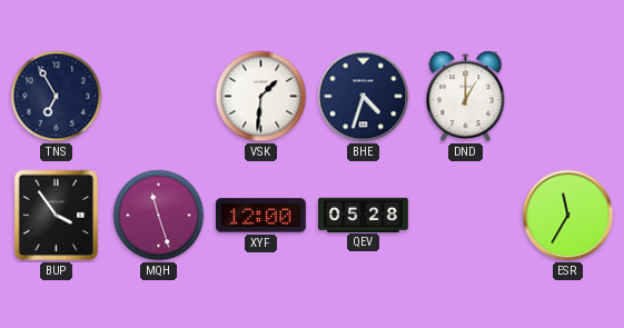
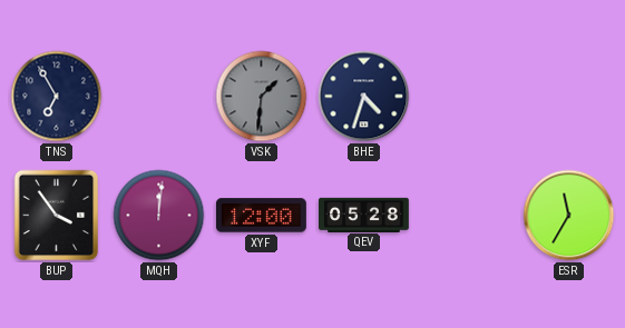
VSK dial: white -> grey
DND: 1:00 -> none
MQH: 11:27 -> 12:01
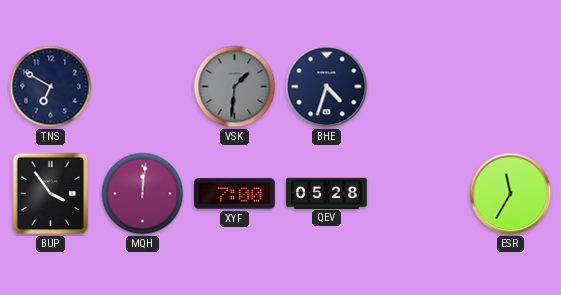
TNS: 6:55 -> 6:50
XYF: 12:00 -> 7:00
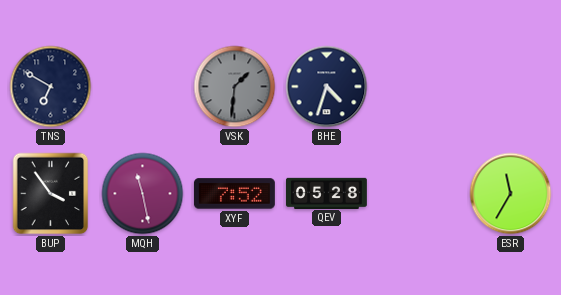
MQH: 12:01 -> 11:28
XYF: 7:00 -> 7:52
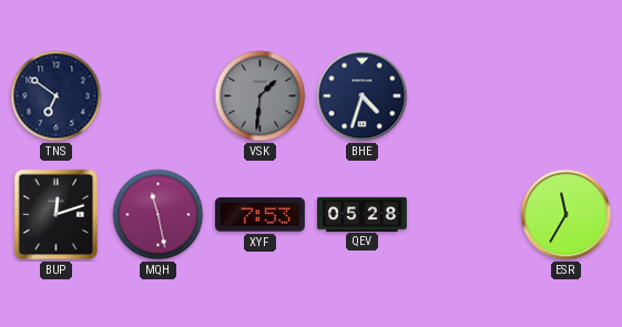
TNS: 6:50 -> 6:51
BUP: 3:54 -> 12:12
XYF: 7:52 -> 7:53
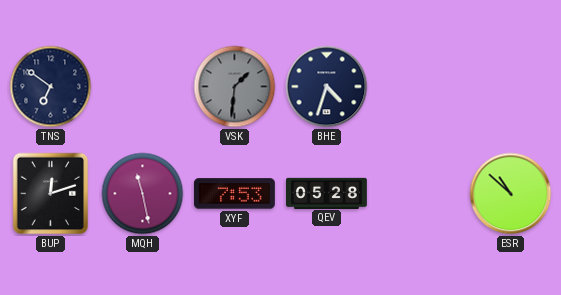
ESR: 11:35 -> 10:52
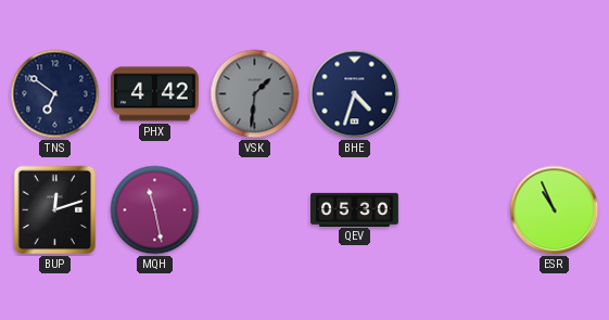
PHX: none -> 4:42
XYF: 7:53 -> none
QEV: 05:28 -> 05:30
ESR: 10:52 -> 10:56
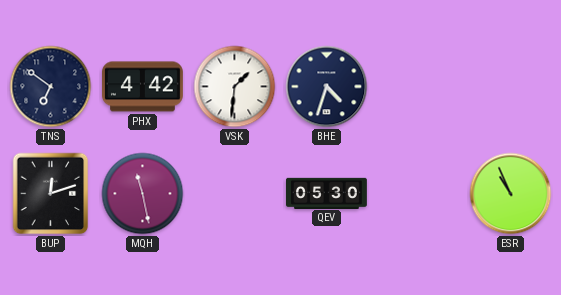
VSK dial: grey -> white
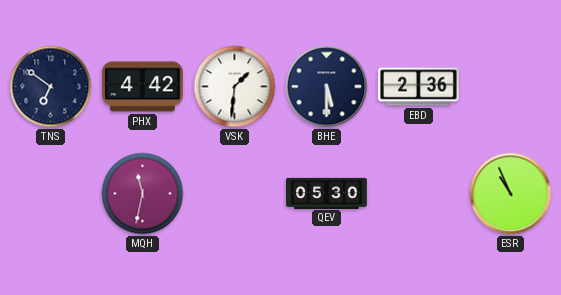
BHE: 4:33 -> 5:30
EBD: none -> 2:36
BUP: 12:12 -> none
MQH: 11:28 -> 11:32
